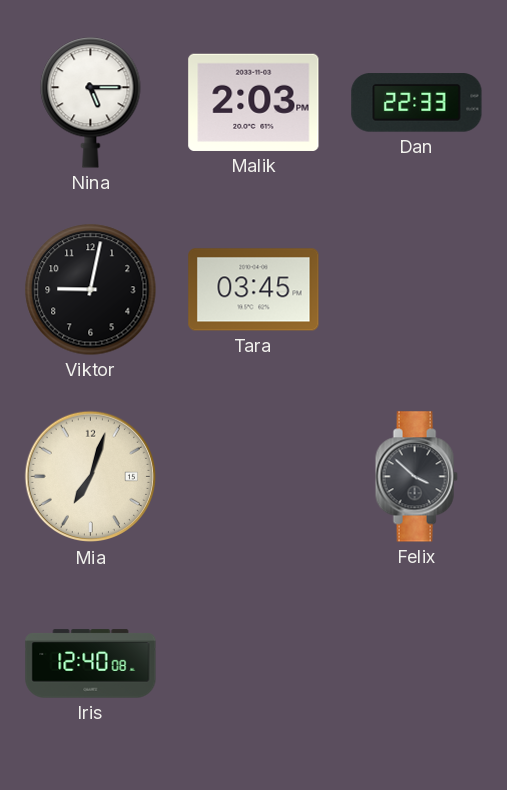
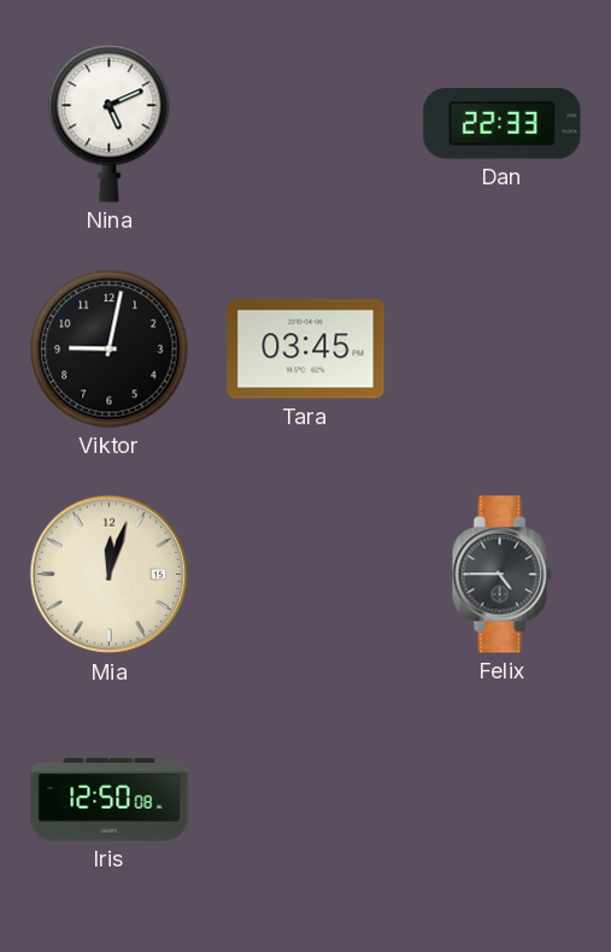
Nina: 5:15 -> 5:11
Malik: 2:03 -> none
Mia: 7:03 -> 12:03
Felix: 3:52 -> 4:45
Iris: 12:40 -> 12:50
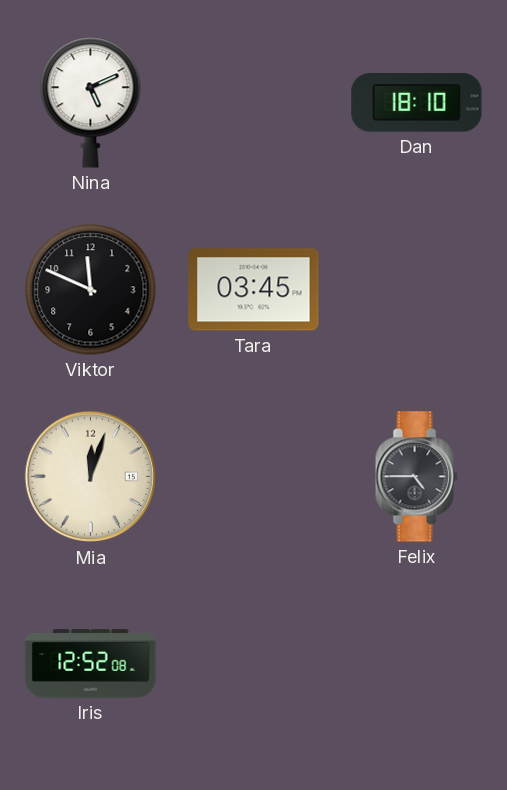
Dan: 22:33 -> 18:10
Viktor: 9:02 -> 11:49
Iris: 12:50 -> 12:52
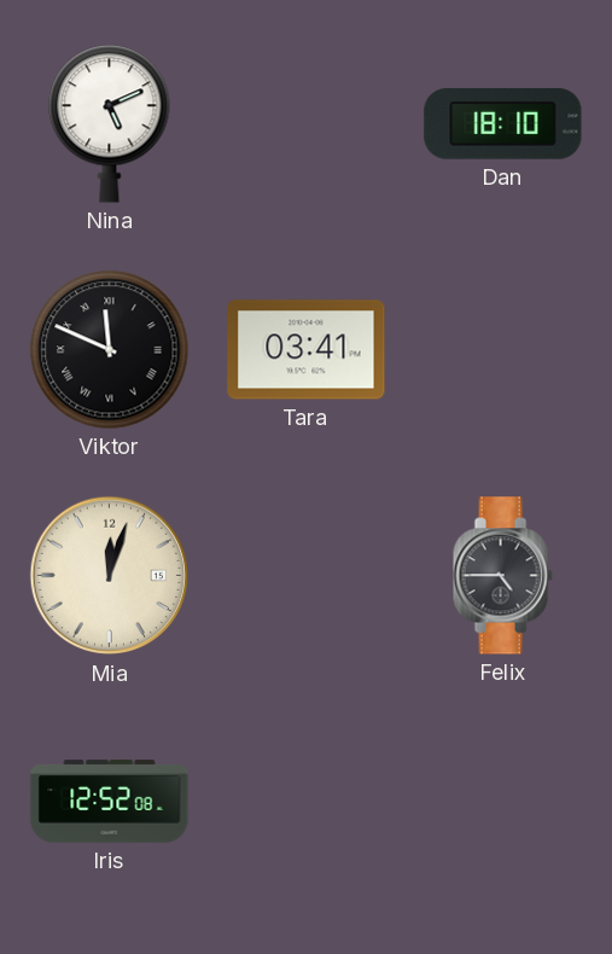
Viktor numerals: Arabic -> Roman
Tara: 03:45 -> 03:41
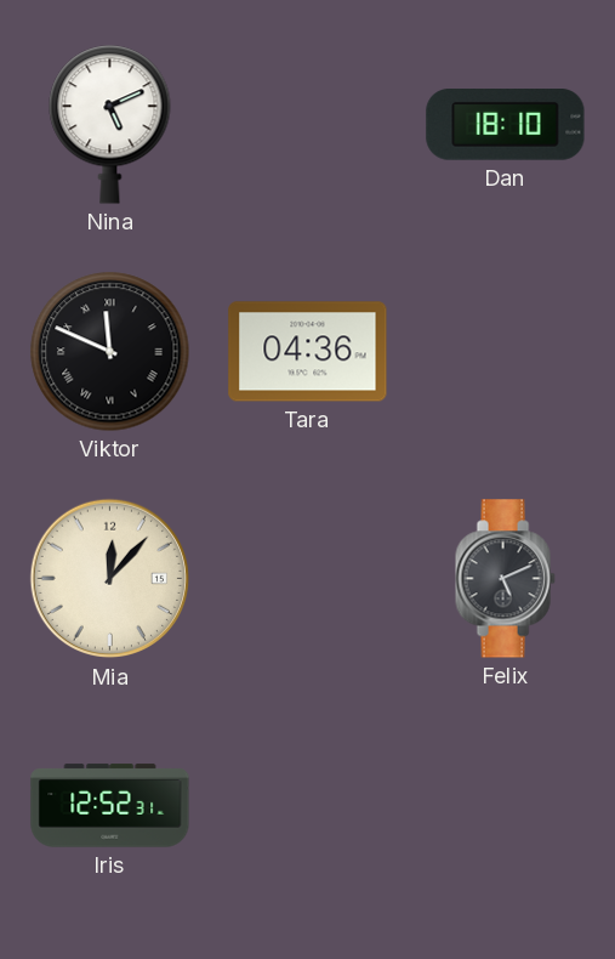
Tara: 03:41 -> 04:36
Mia: 12:03 -> 12:07
Felix: 4:45 -> 5:11
Iris: 12:52:08 -> 12:52:31
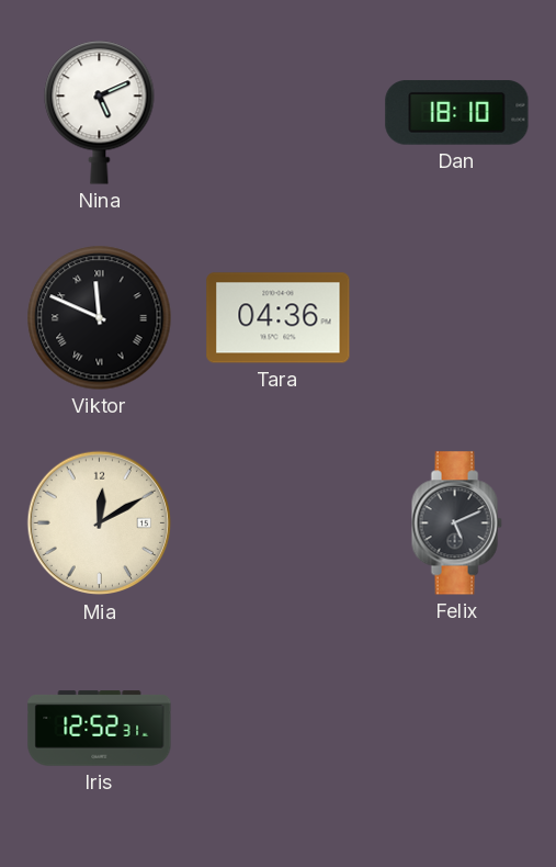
Mia: 12:07 -> 12:10
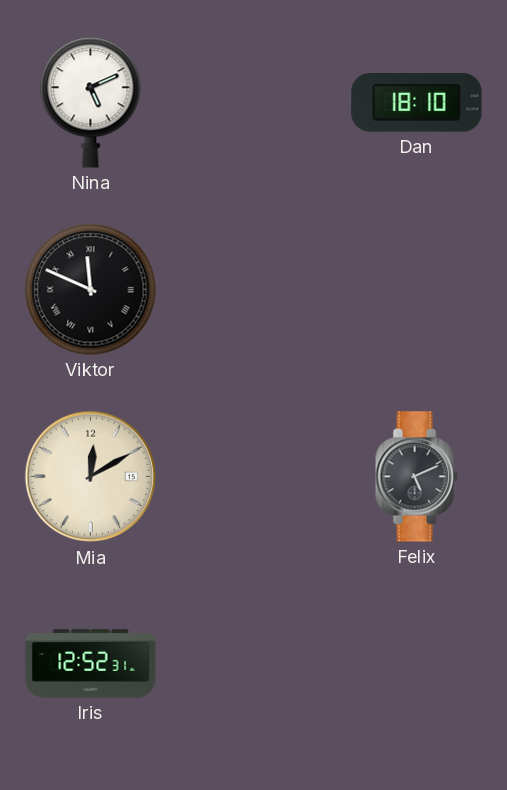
Tara: 04:36 -> none
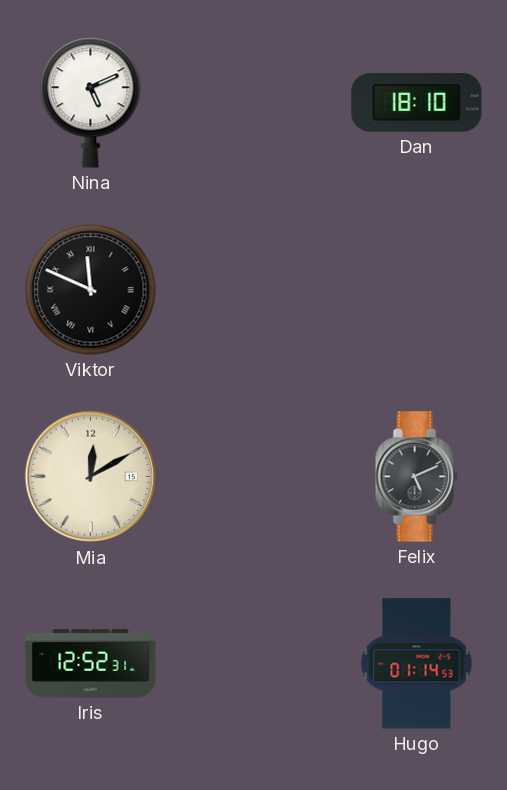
Hugo: none -> 01:14
